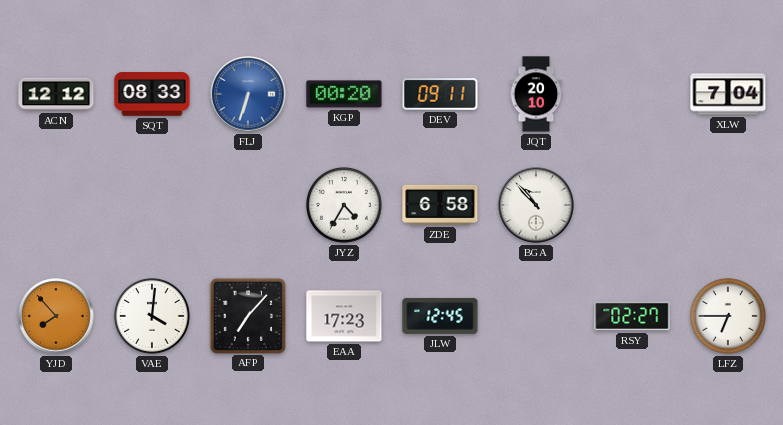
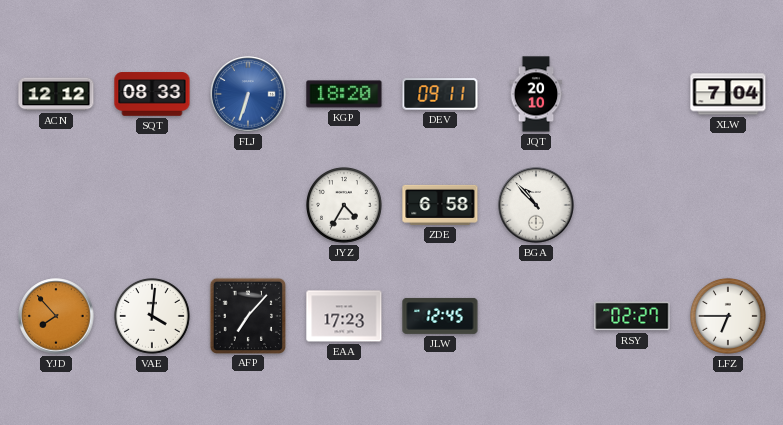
KGP: 00:20 -> 18:20
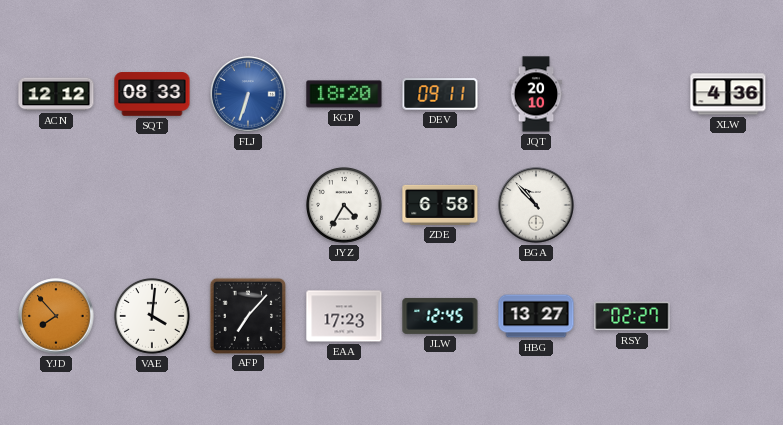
XLW: 7:04 -> 4:36
HBG: none -> 13:27
LFZ: 6:45 -> none
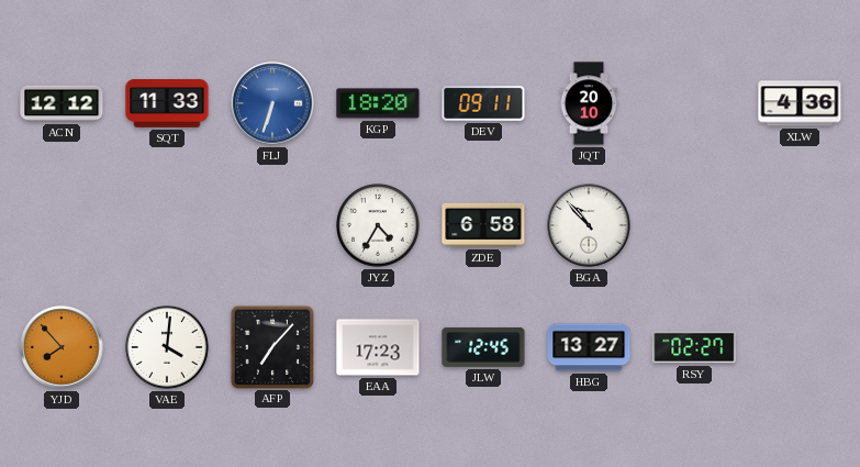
SQT: 08:33 -> 11:33
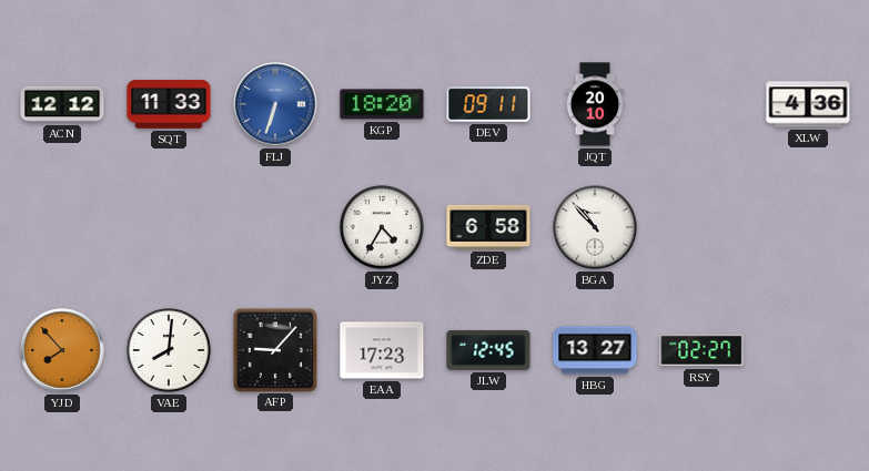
VAE: 4:01 -> 8:01
AFP: 7:07 -> 9:07
